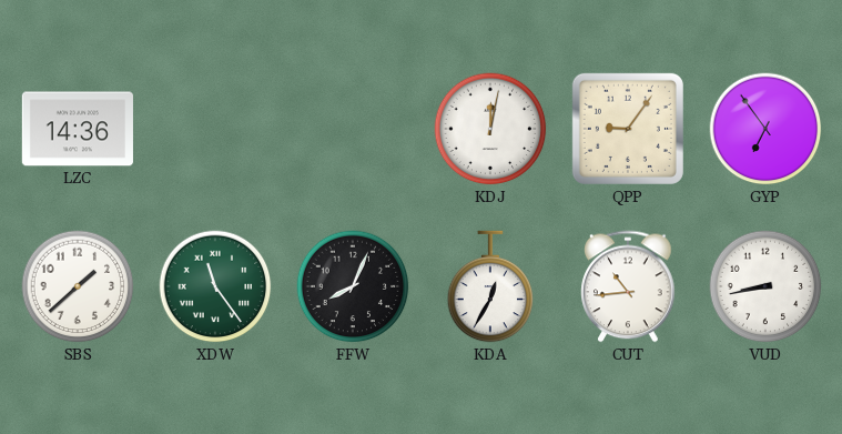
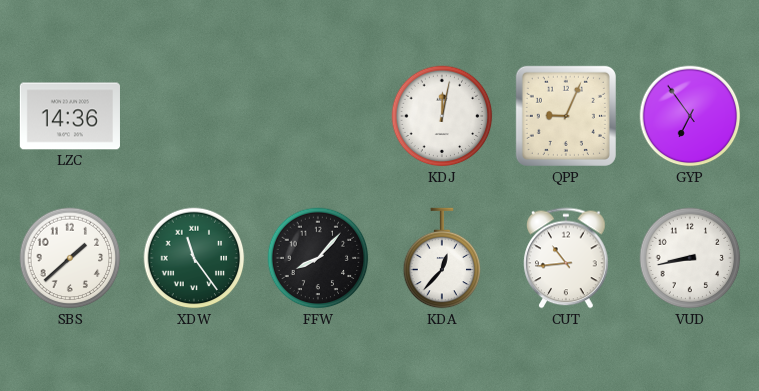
QPP: 9:06 -> 9:04
FFW: 8:04 -> 8:07
KDA: 12:35 -> 12:37
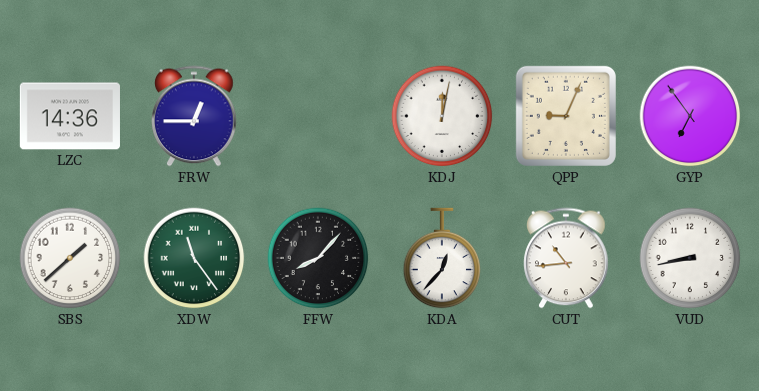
FRW: none -> 12:45
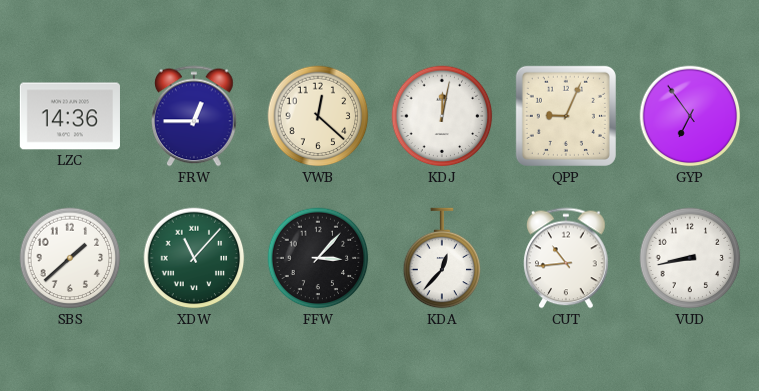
VWB: none -> 12:22
XDW: 11:24 -> 11:07
FFW: 8:07 -> 3:07
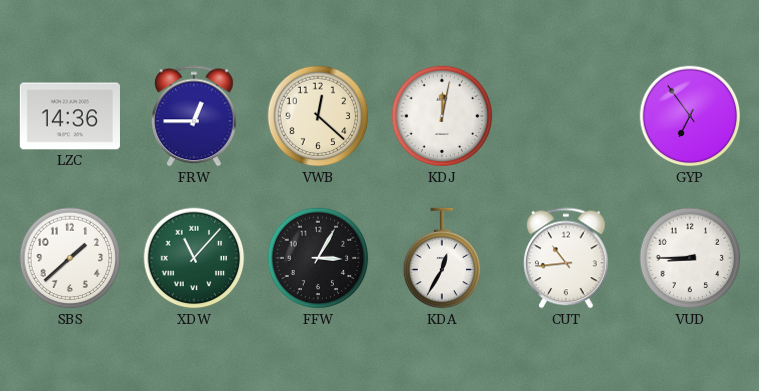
QPP: 9:04 -> none
FFW: 3:07 -> 3:05
KDA: 12:37 -> 12:35
VUD: 8:43 -> 8:45
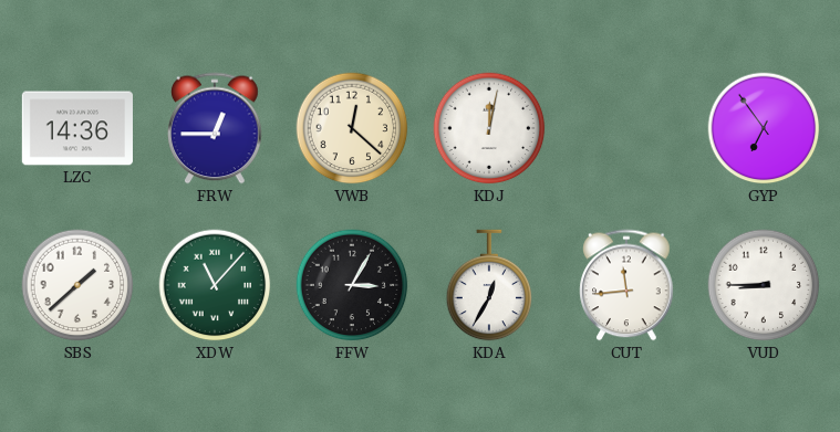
CUT: 10:44 -> 11:44
